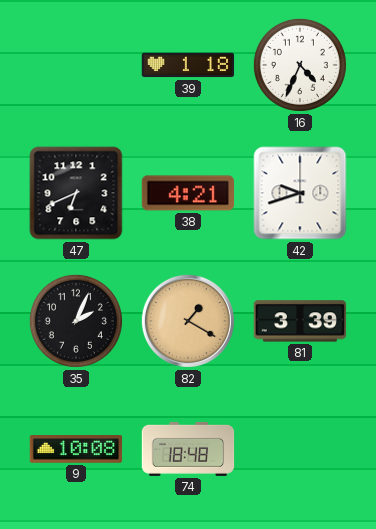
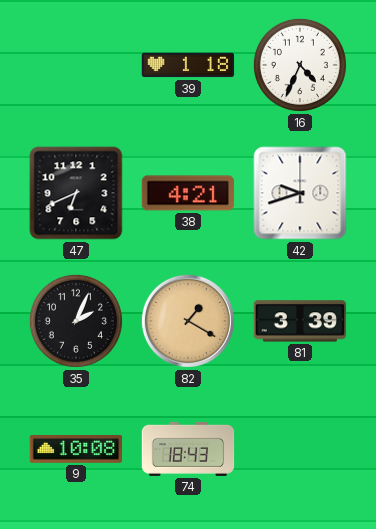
74: 18:48 -> 18:43
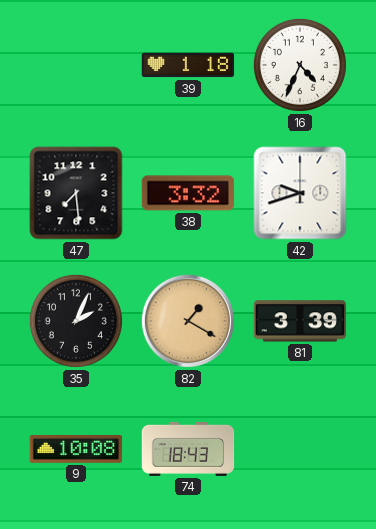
47: 6:41 -> 7:29
38: 4:21 -> 3:32
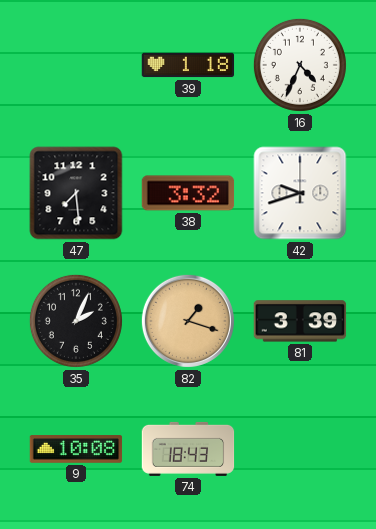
82: 1:20 -> 1:18
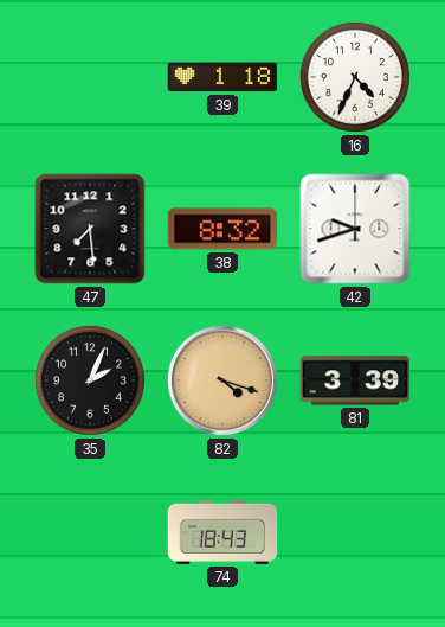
38: 3:32 -> 8:32
82: 1:18 -> 4:18
9: 10:08 -> none
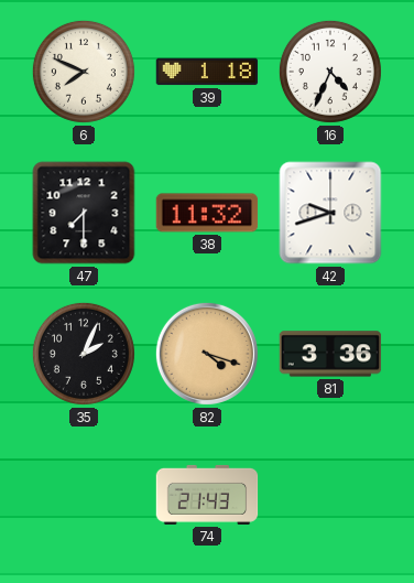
6: none -> 7:49
47: 7:29 -> 7:30
38: 8:32 -> 11:32
81: 3:39 -> 3:36
74: 18:43 -> 21:43
